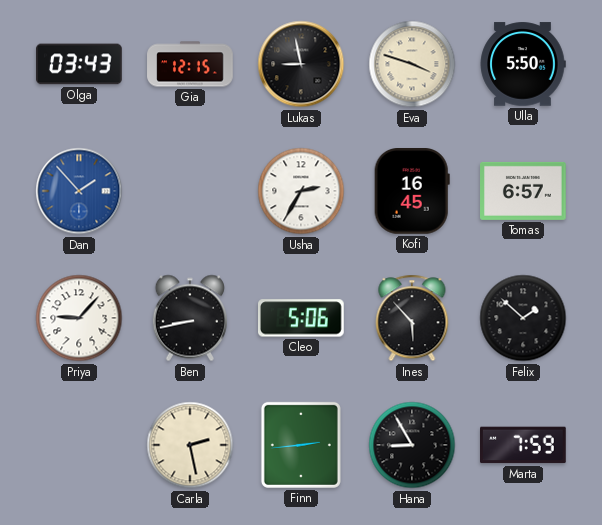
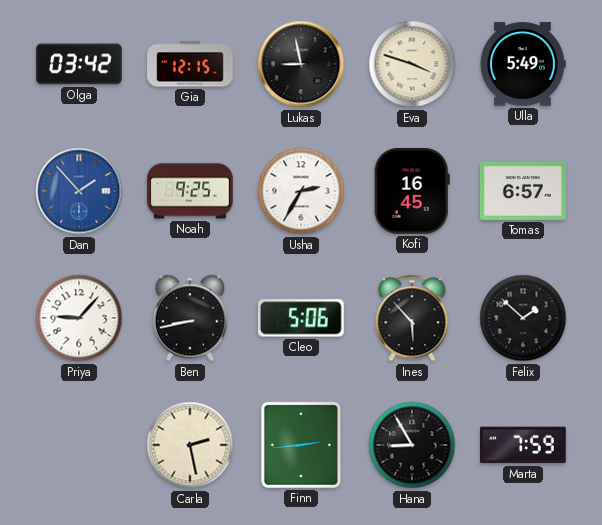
Olga: 03:43 -> 03:42
Ulla: 5:50 -> 5:49
Noah: none -> 9:25
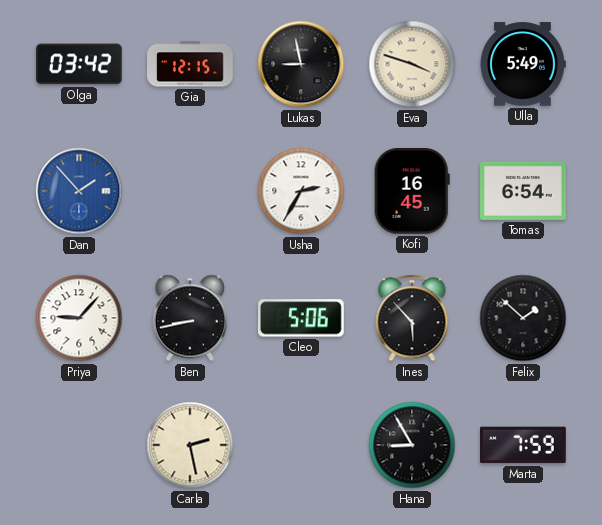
Noah: 9:25 -> none
Tomas: 6:57 -> 6:54
Finn: 2:44 -> none
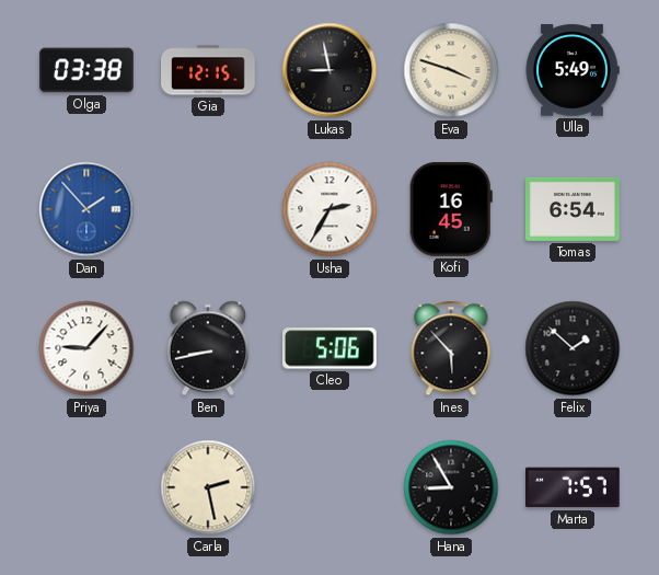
Olga: 03:42 -> 03:38
Marta: 7:59 -> 7:57
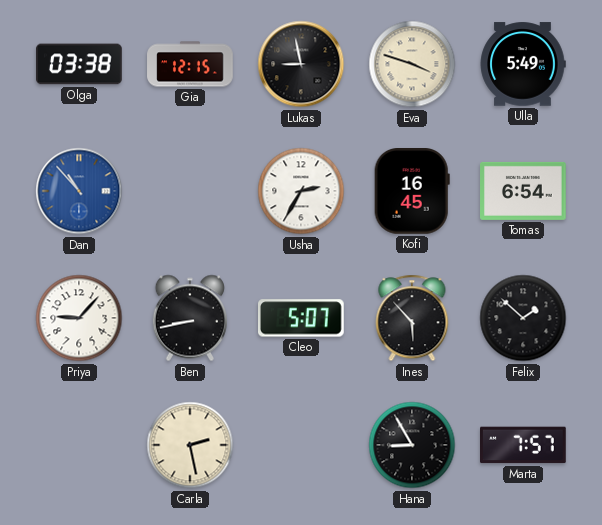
Dan: 1:53 -> 10:53
Cleo: 5:06 -> 5:07
